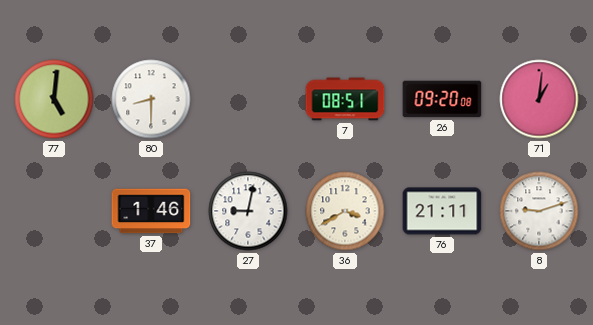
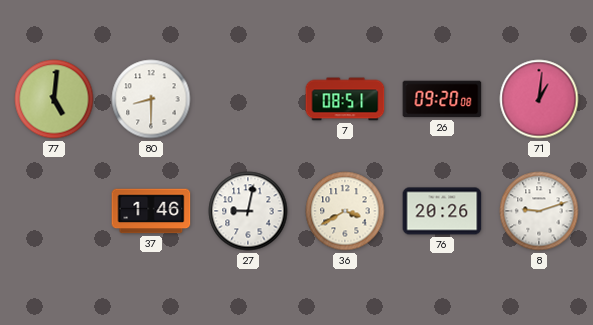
76: 21:11 -> 20:26
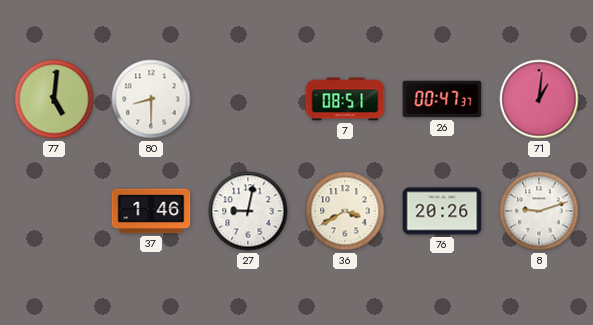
26: 09:20 -> 00:47
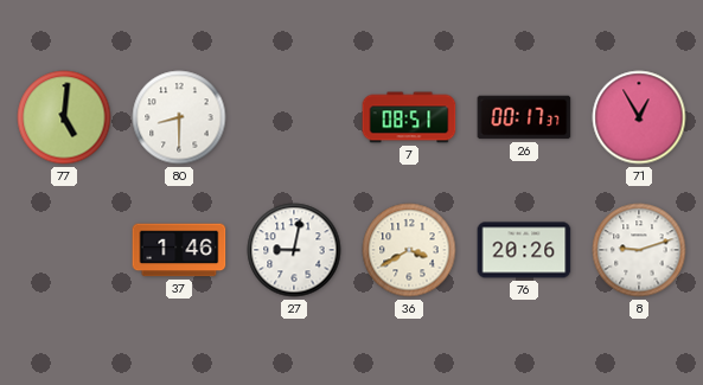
26: 00:47 -> 00:17
71: 1:01 -> 12:55
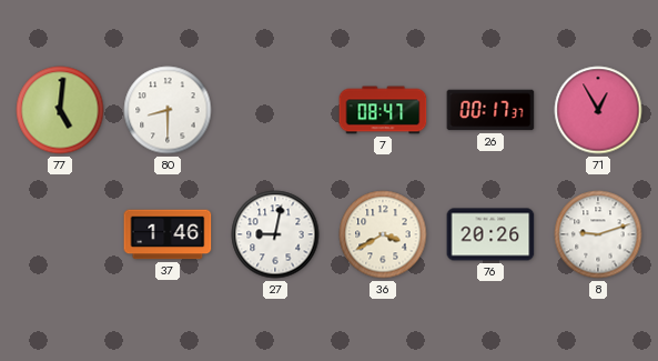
7: 08:51 -> 08:47
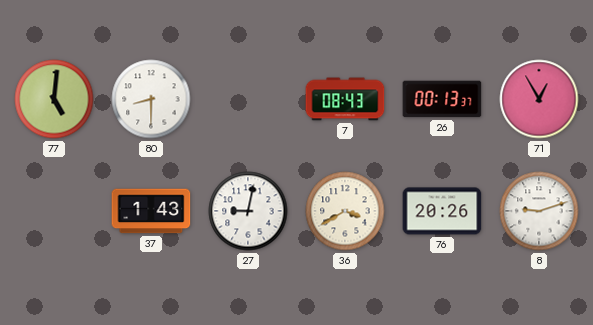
7: 08:47 -> 08:43
26: 00:17 -> 00:13
37: 1:46 -> 1:43
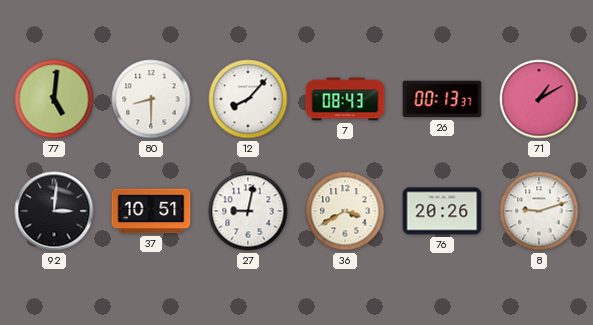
12: none -> 8:07
71: 12:55 -> 1:10
92: none -> 3:01
37: 1:43 -> 10:51
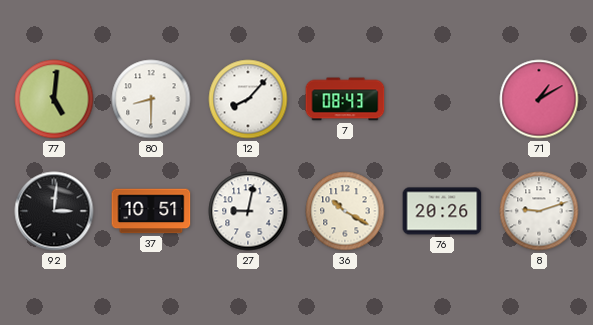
26: 00:13 -> none
36: 3:40 -> 10:20
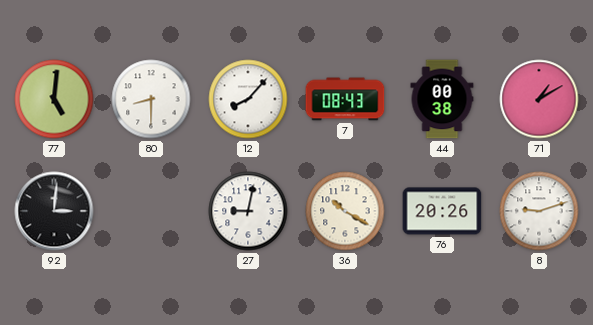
44: none -> 00:38
37: 10:51 -> none
